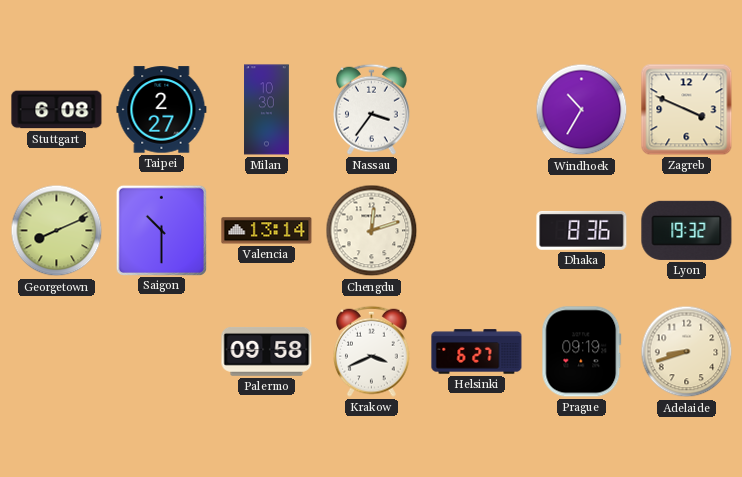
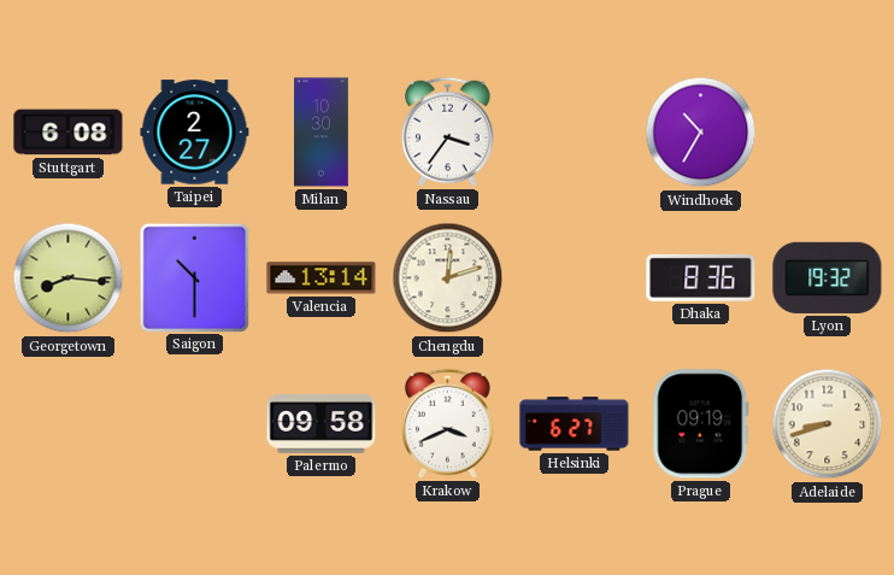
Zagreb: 3:49 -> none
Georgetown: 8:11 -> 8:16
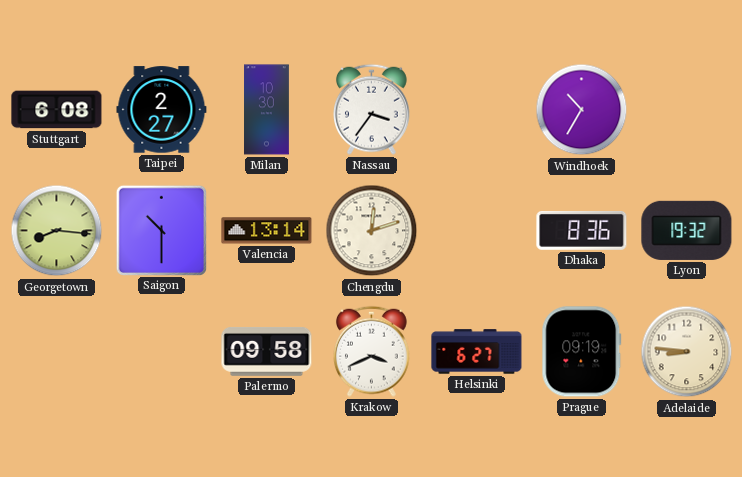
Adelaide: 8:42 -> 8:46
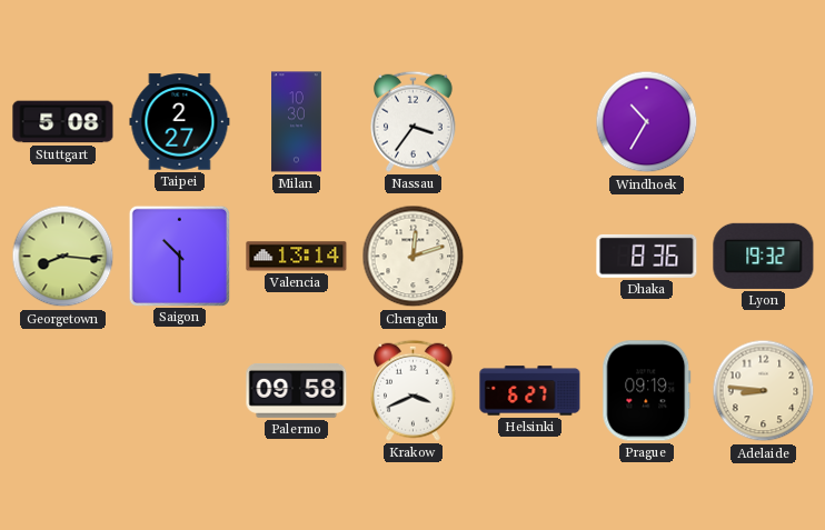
Stuttgart: 6:08 -> 5:08
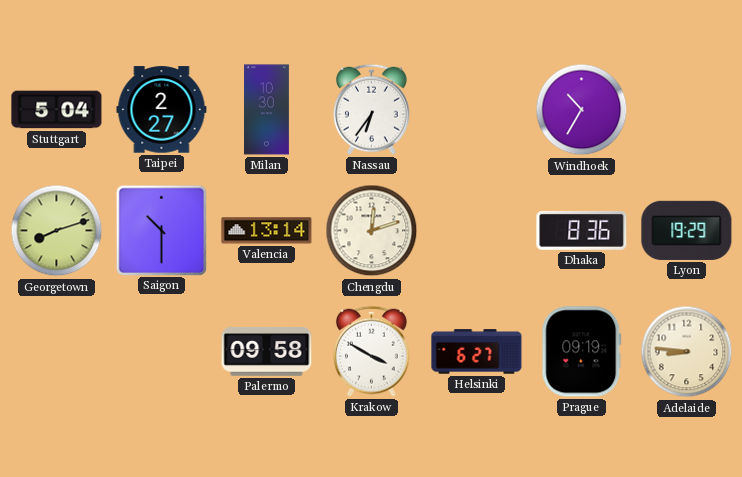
Stuttgart: 5:08 -> 5:04
Nassau: 3:36 -> 6:36
Georgetown: 8:16 -> 8:12
Lyon: 19:32 -> 19:29
Krakow: 3:41 -> 3:50
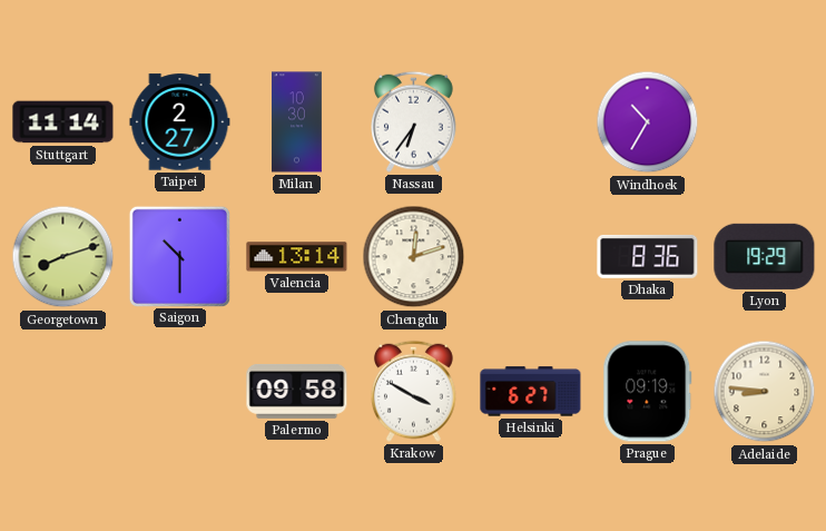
Stuttgart: 5:04 -> 11:14
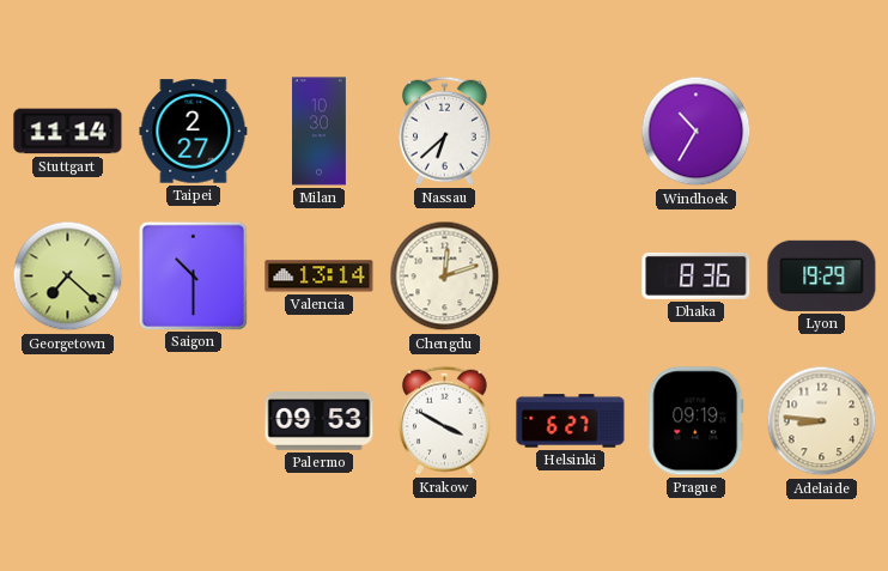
Nassau: 6:36 -> 6:38
Georgetown: 8:12 -> 7:22
Palermo: 09:58 -> 09:53
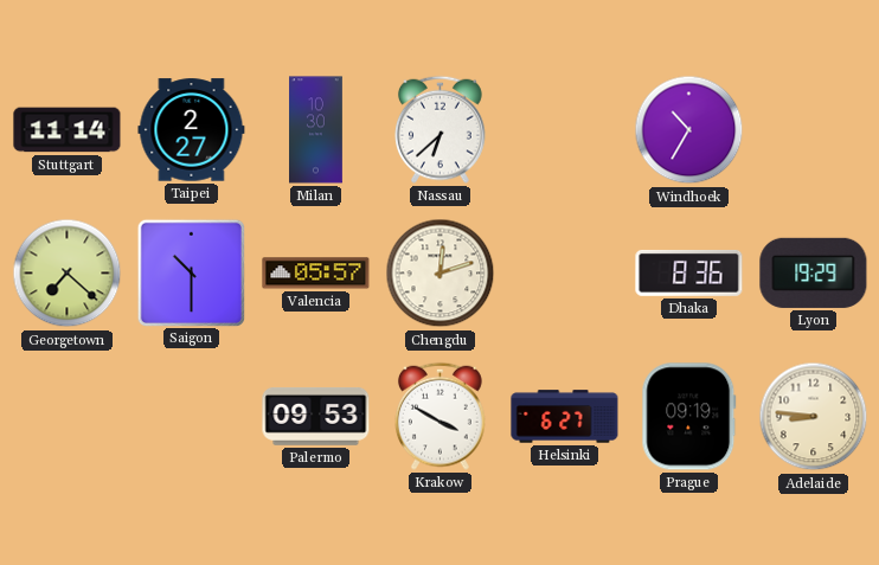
Valencia: 13:14 -> 05:57
